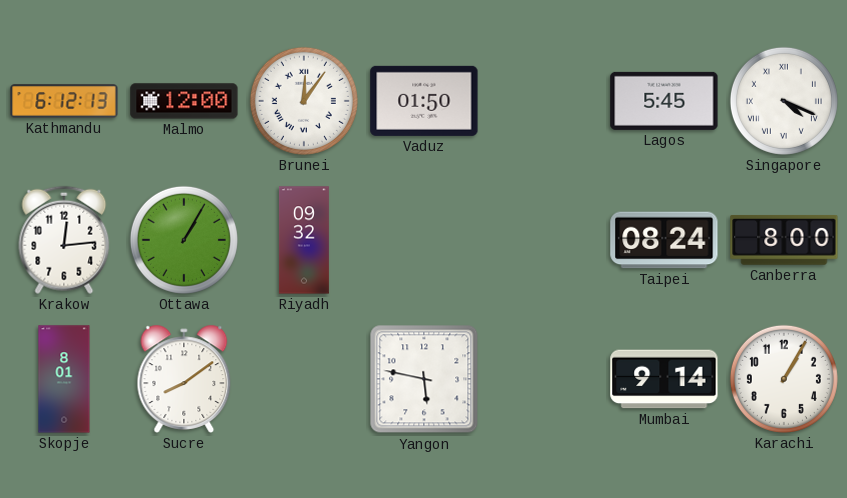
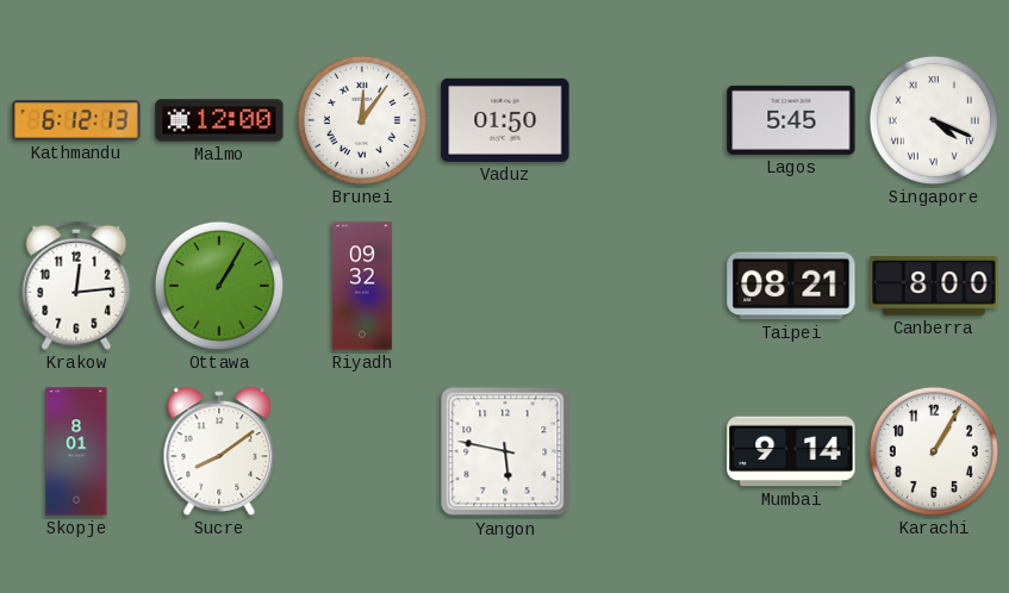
Taipei: 08:24 -> 08:21
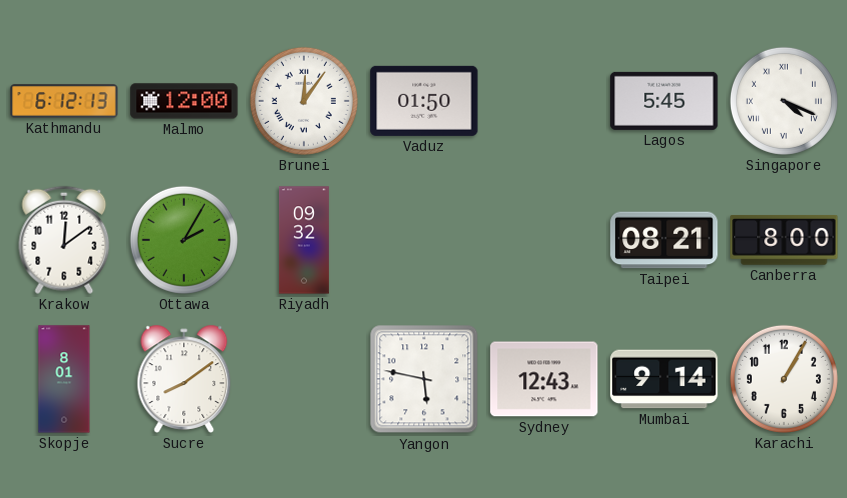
Krakow: 12:14 -> 12:09
Ottawa: 1:05 -> 2:05
Sydney: none -> 12:43
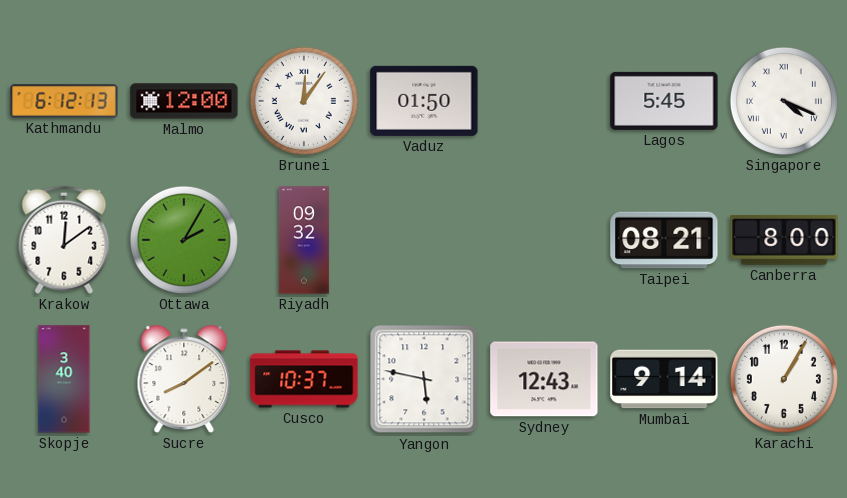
Skopje: 8:01 -> 3:40
Cusco: none -> 10:37
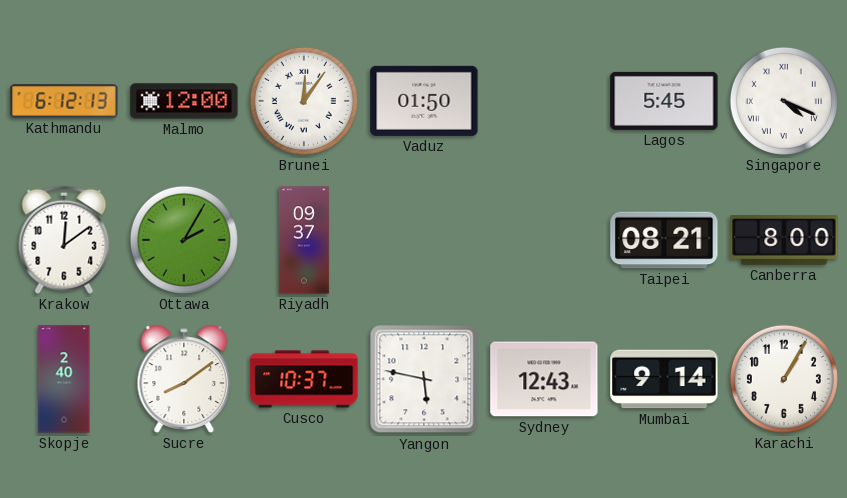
Riyadh: 09:32 -> 09:37
Skopje: 3:40 -> 2:40
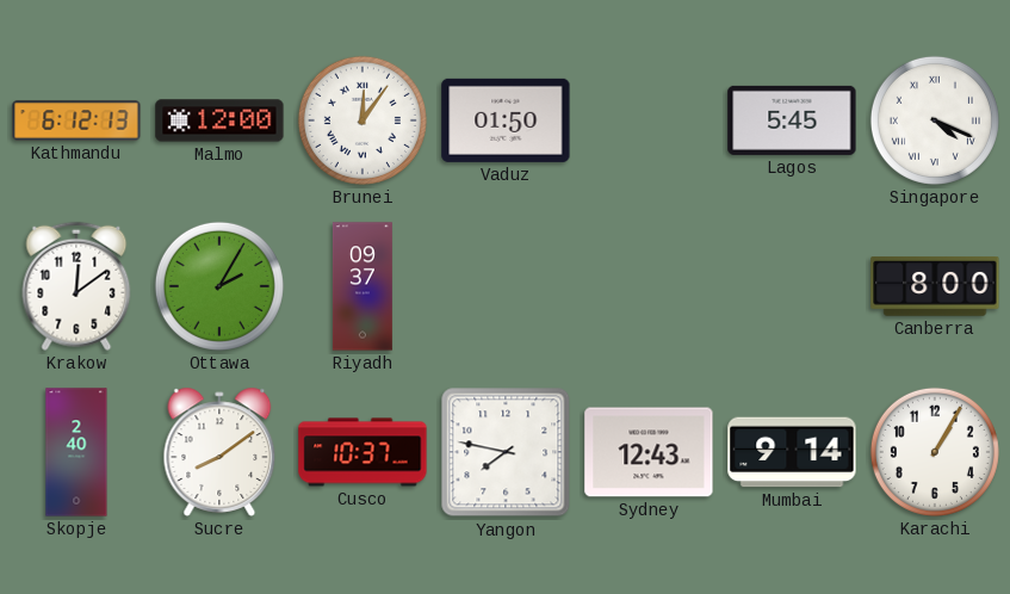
Taipei: 08:21 -> none
Yangon: 5:47 -> 7:47
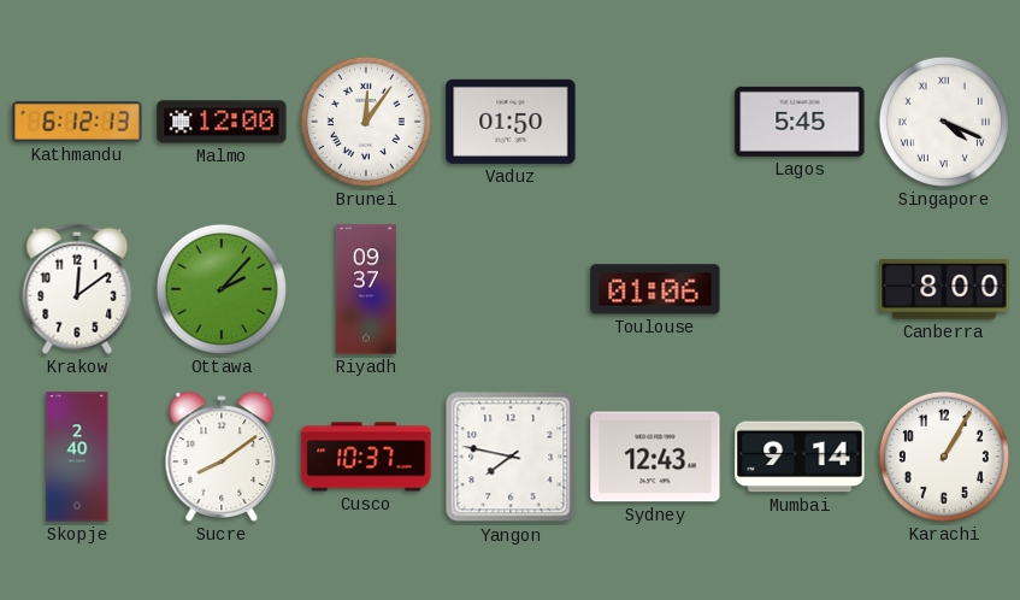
Ottawa: 2:05 -> 2:07
Toulouse: none -> 01:06
